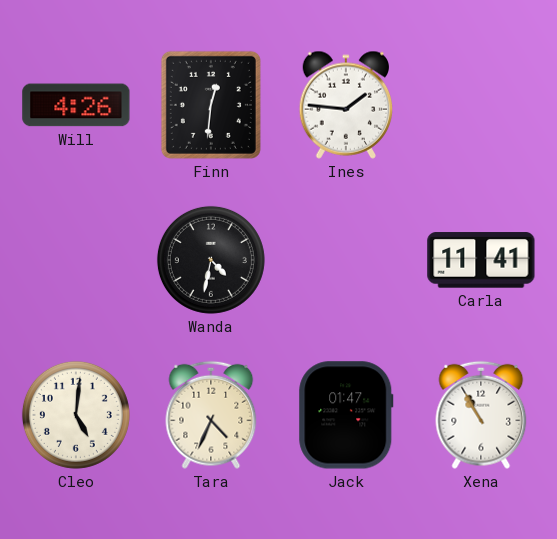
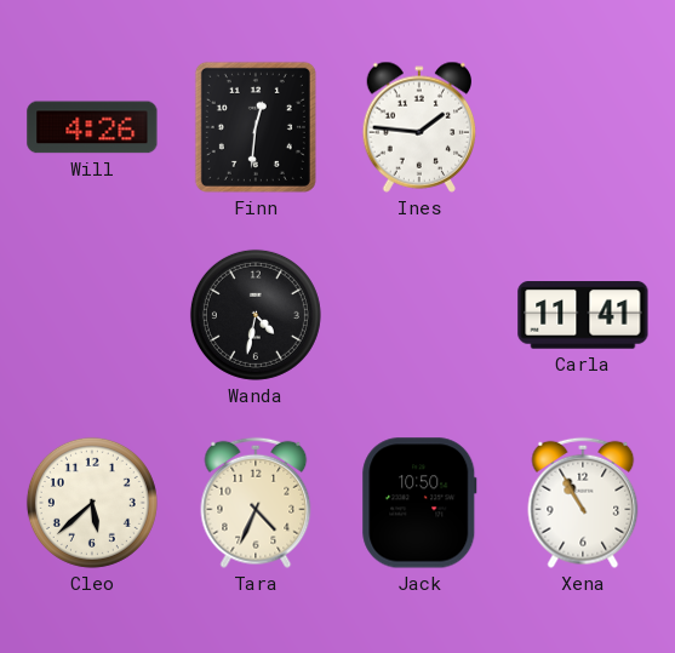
Cleo: 5:01 -> 5:38
Jack: 01:47 -> 10:50
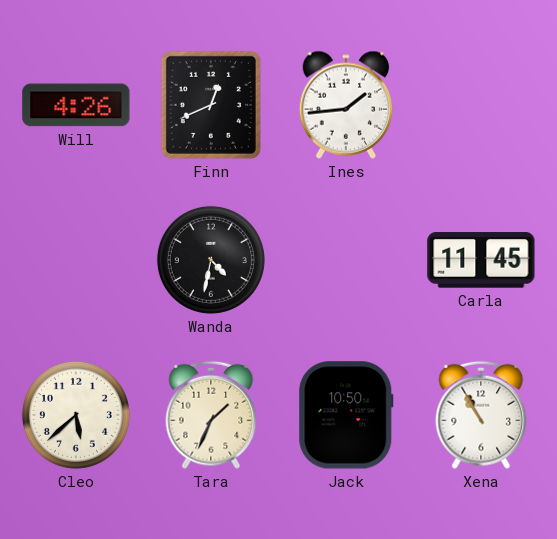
Finn: 12:31 -> 12:41
Ines: 1:46 -> 1:44
Carla: 11:41 -> 11:45
Tara: 4:34 -> 1:34
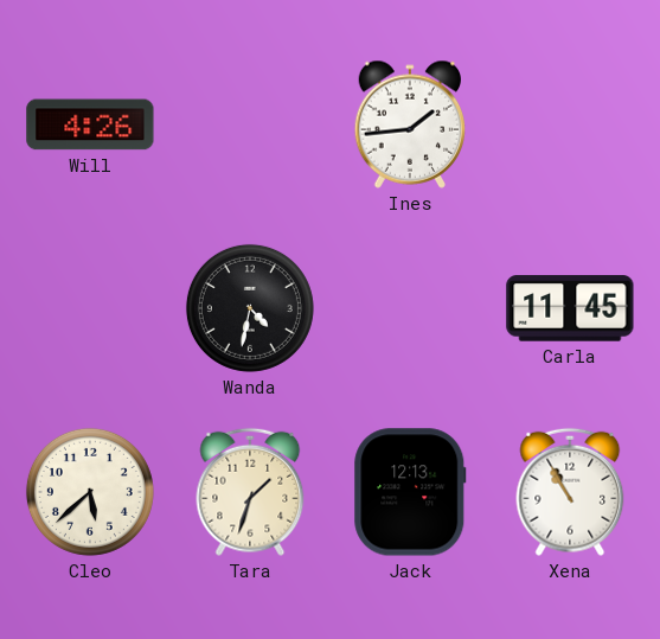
Finn: 12:41 -> none
Tara: 1:34 -> 1:33
Jack: 10:50 -> 12:13
